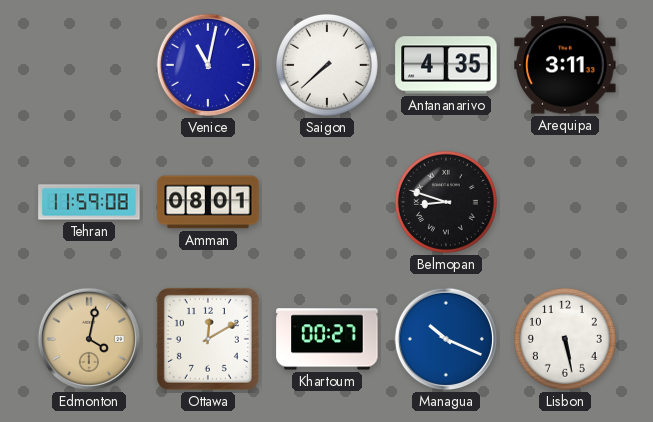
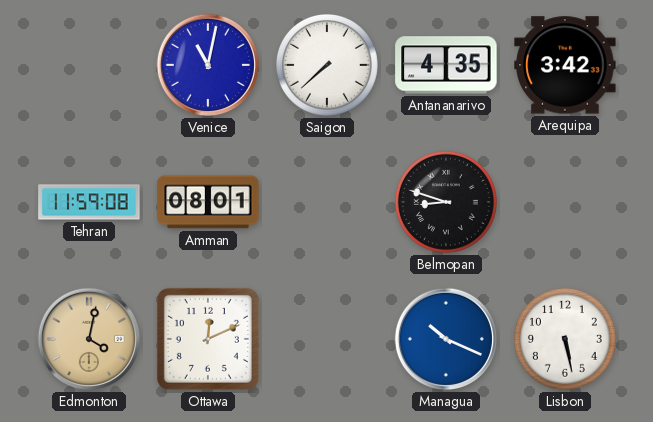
Arequipa: 3:11 -> 3:42
Ottawa: 12:10 -> 12:11
Khartoum: 00:27 -> none
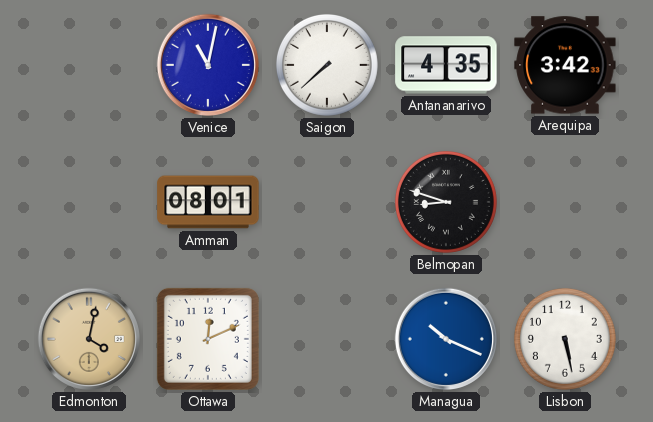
Tehran: 11:59 -> none
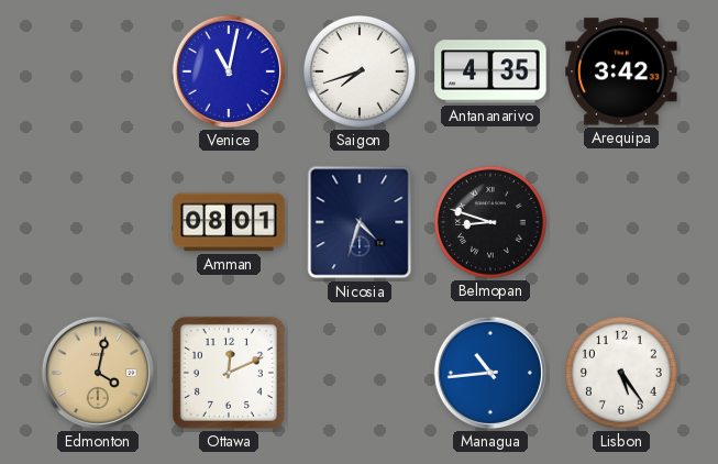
Saigon: 7:38 -> 7:42
Nicosia: none -> 4:33
Managua: 10:19 -> 10:44
Lisbon: 5:28 -> 5:24
